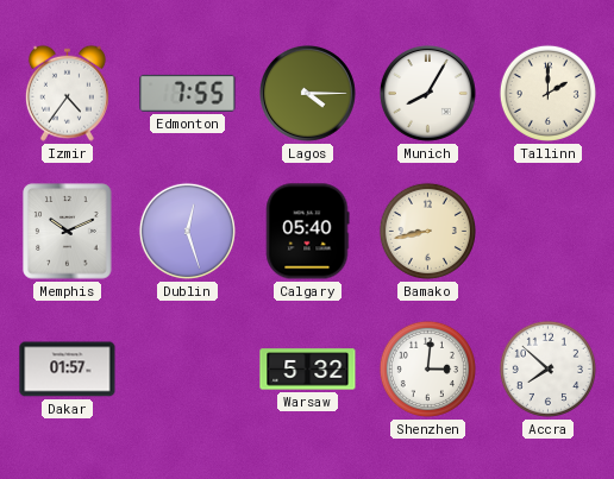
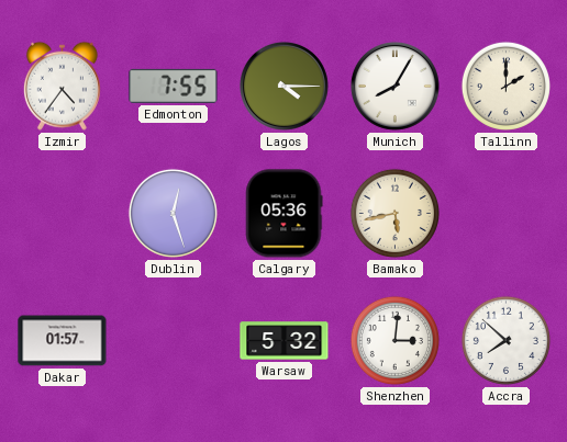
Memphis: 10:11 -> none
Calgary: 05:40 -> 05:36
Bamako: 8:43 -> 5:43
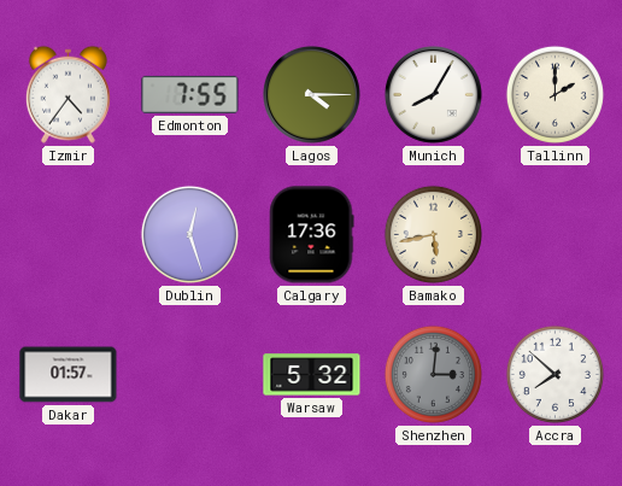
Calgary: 05:36 -> 17:36
Shenzhen dial: white -> grey
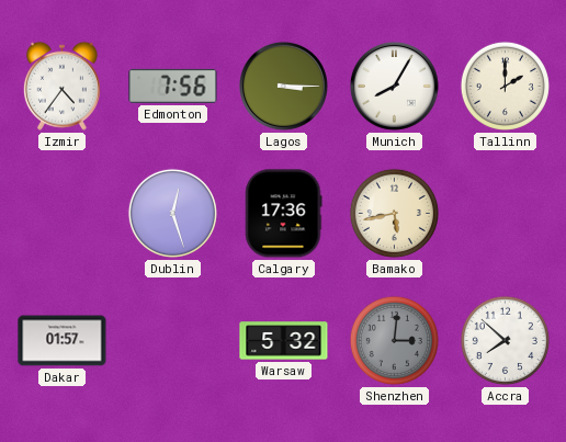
Edmonton: 7:55 -> 7:56
Lagos: 4:15 -> 3:15
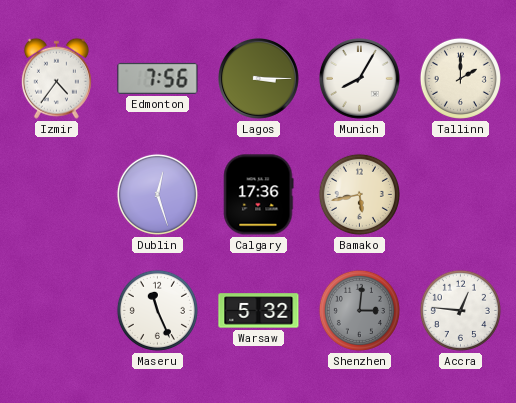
Dakar: 01:57 -> none
Maseru: none -> 11:26
Accra: 7:52 -> 12:46
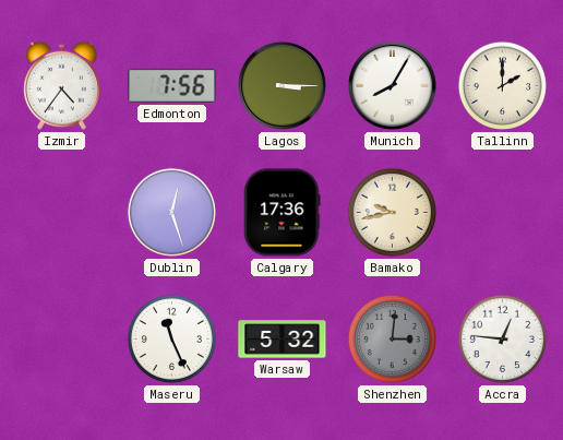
Bamako: 5:43 -> 9:43
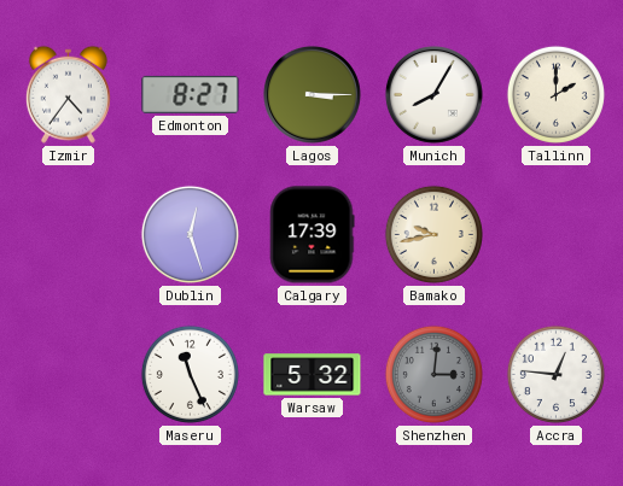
Edmonton: 7:56 -> 8:27
Calgary: 17:36 -> 17:39
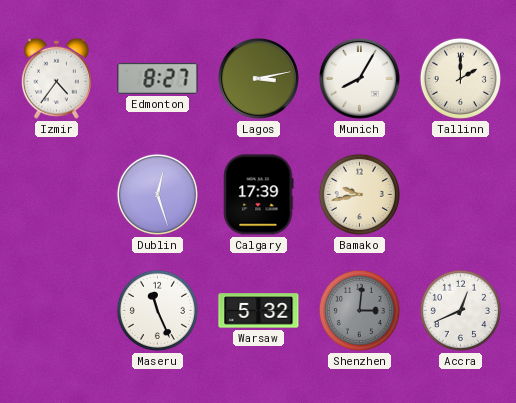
Lagos: 3:15 -> 3:13
Accra: 12:46 -> 12:41
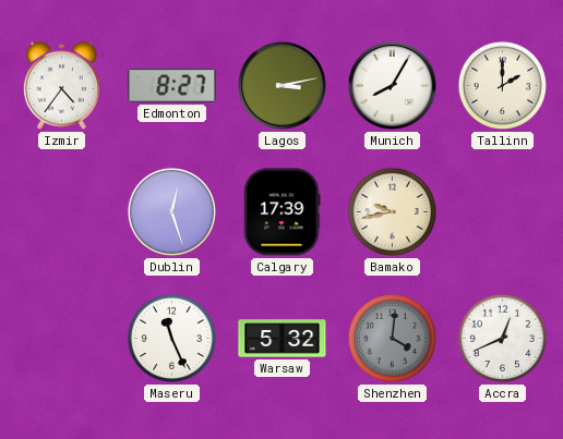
Shenzhen: 3:01 -> 4:01
